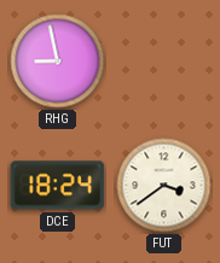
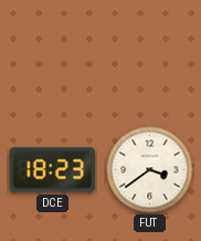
RHG: 8:58 -> none
DCE: 18:24 -> 18:23
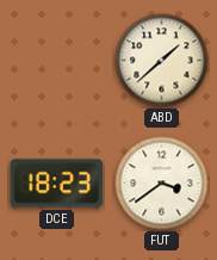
ABD: none -> 1:38
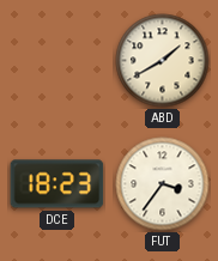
ABD: 1:38 -> 1:40
FUT: 3:39 -> 3:36
